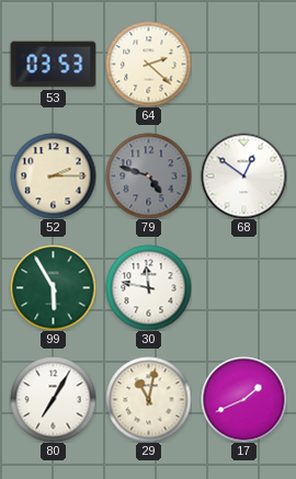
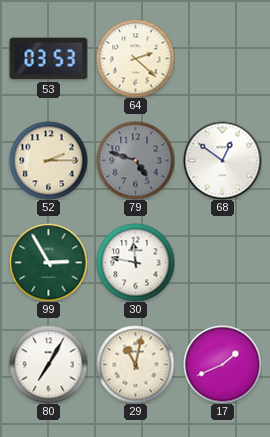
99: 5:55 -> 2:55
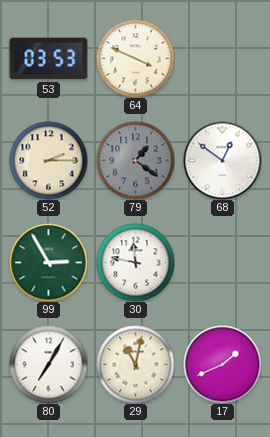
64: 2:22 -> 3:49
79: 4:48 -> 1:21
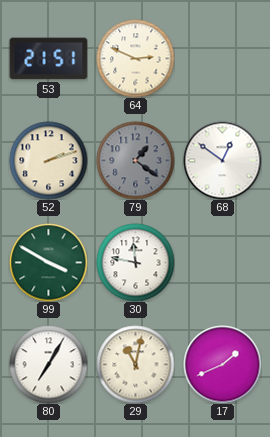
53: 03:53 -> 21:51
64: 3:49 -> 2:49
52: 2:15 -> 2:12
99: 2:55 -> 3:50
